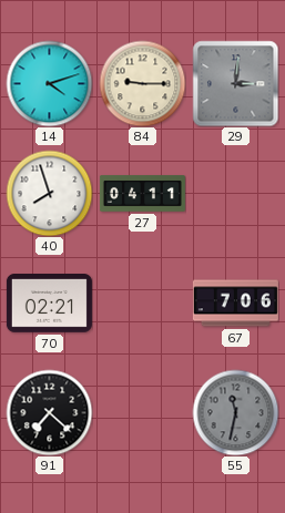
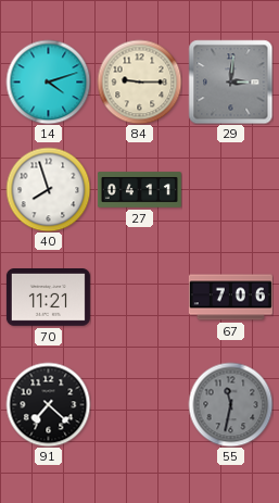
70: 02:21 -> 11:21
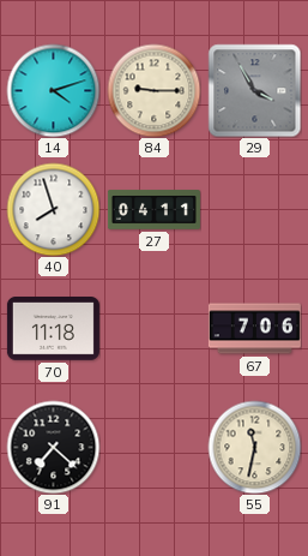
29: 3:01 -> 3:55
70: 11:21 -> 11:18
55 dial: grey -> cream
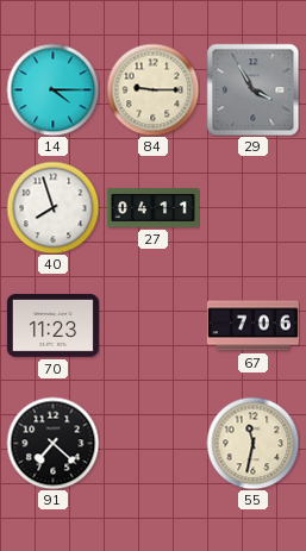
14: 4:12 -> 4:15
70: 11:18 -> 11:23
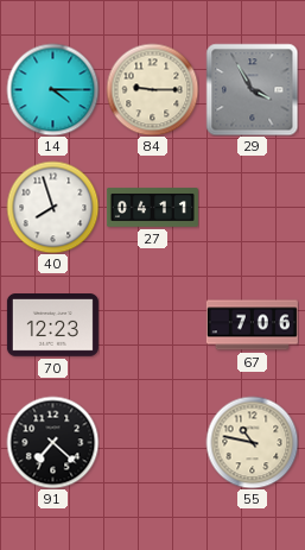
70: 11:23 -> 12:23
55: 11:32 -> 10:47
